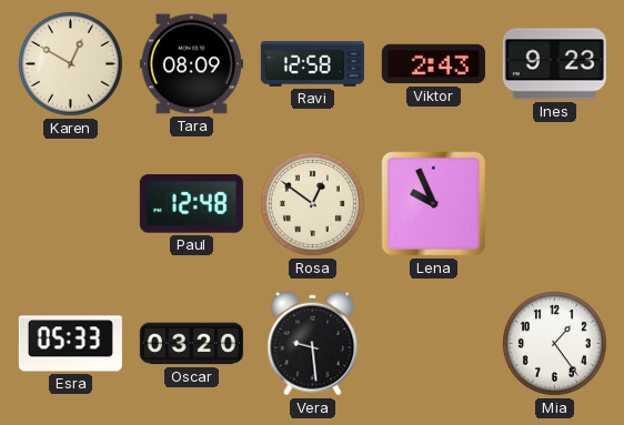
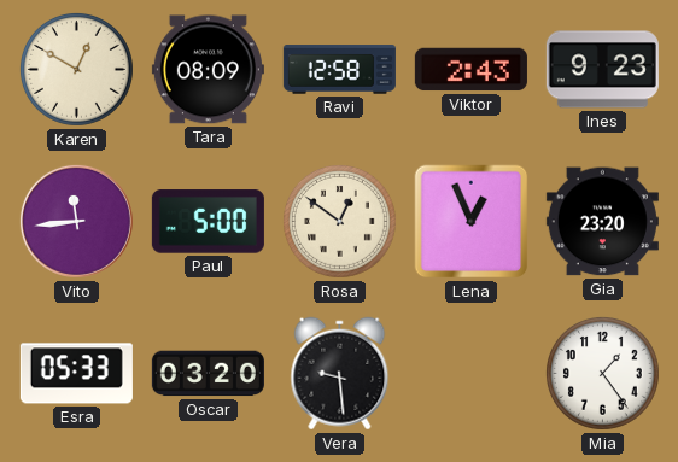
Vito: none -> 11:44
Paul: 12:48 -> 5:00
Lena: 9:56 -> 12:56
Gia: none -> 23:20
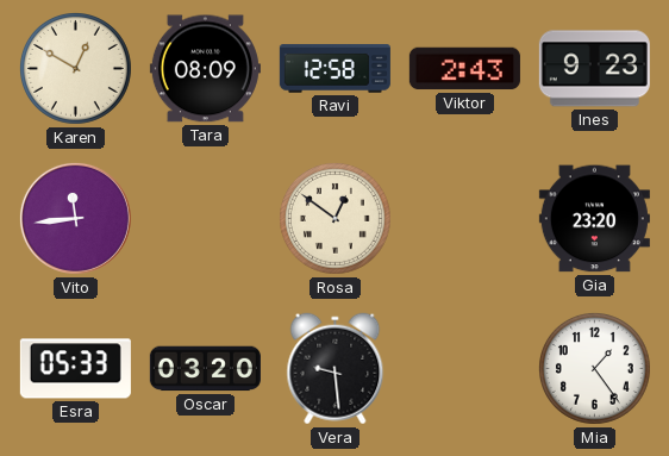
Paul: 5:00 -> none
Lena: 12:56 -> none
